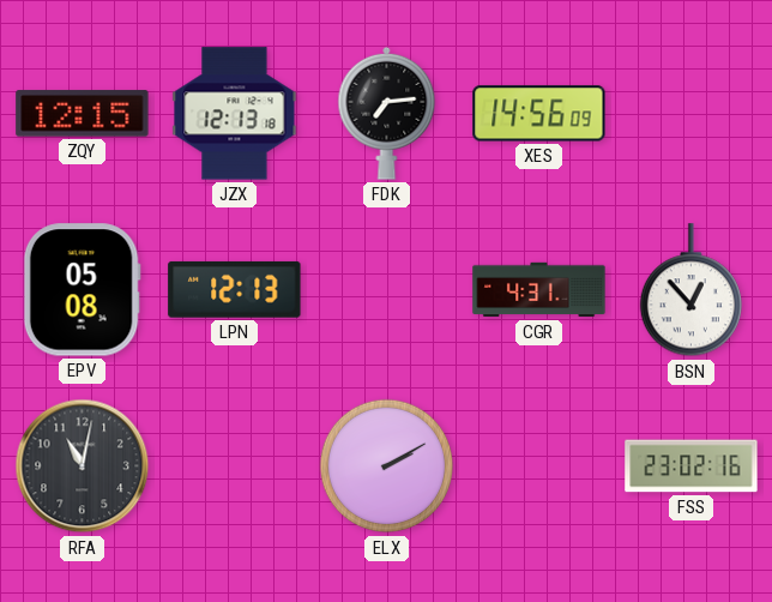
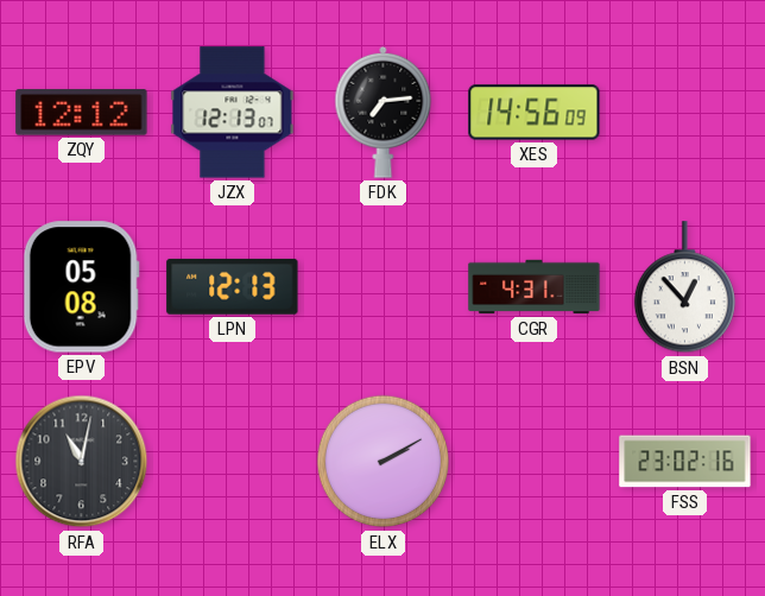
ZQY: 12:15 -> 12:12
JZX: 12:13:18 -> 12:13:07
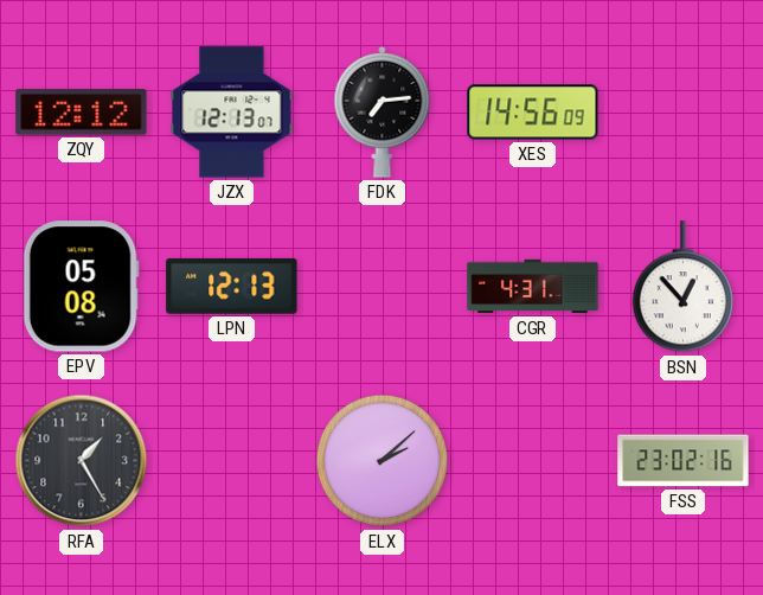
RFA: 11:02 -> 1:25
ELX: 2:10 -> 2:08
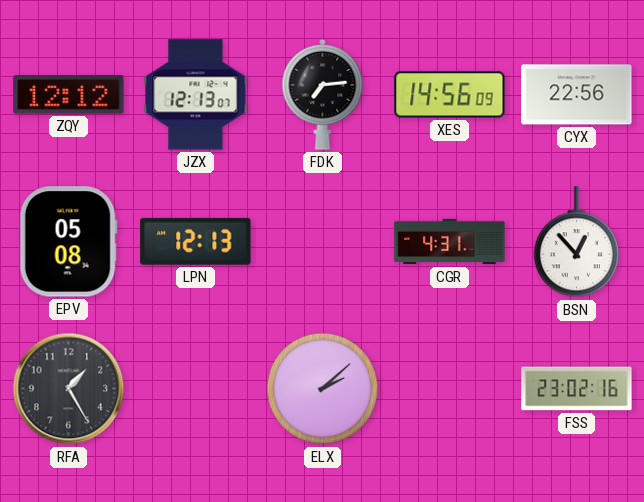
CYX: none -> 22:56
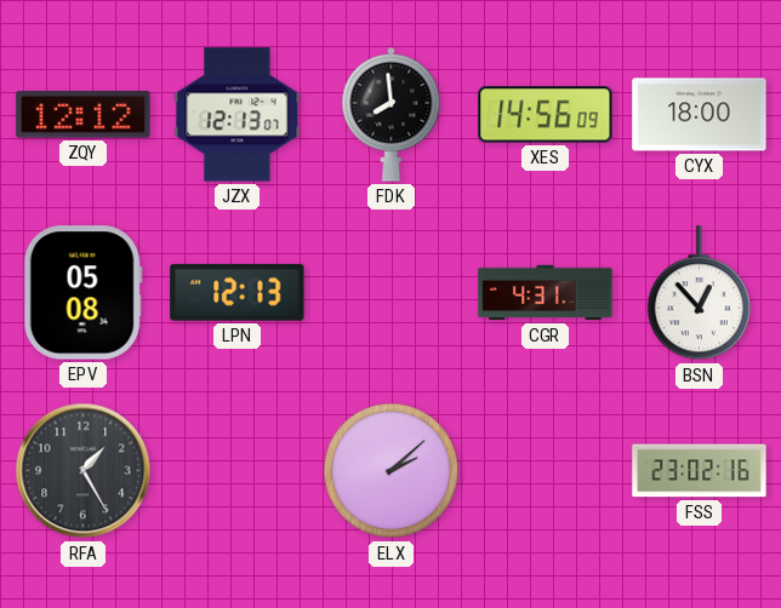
FDK: 7:14 -> 7:59
CYX: 22:56 -> 18:00
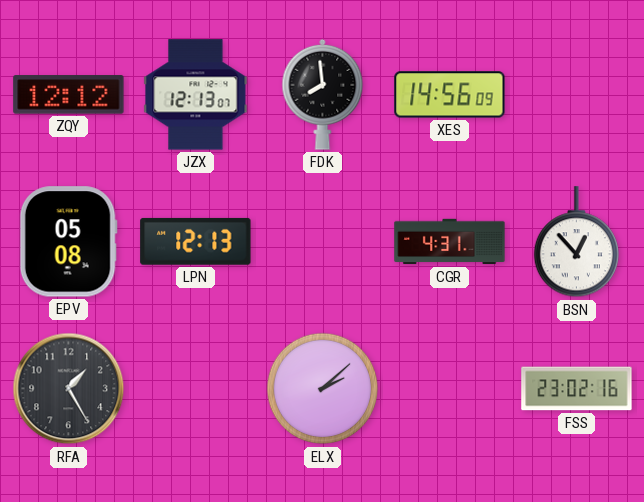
CYX: 18:00 -> none
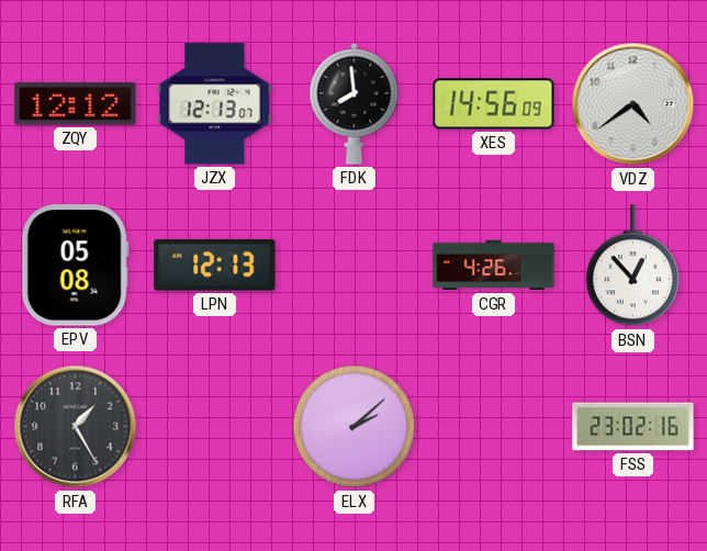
VDZ: none -> 4:39
CGR: 4:31 -> 4:26
